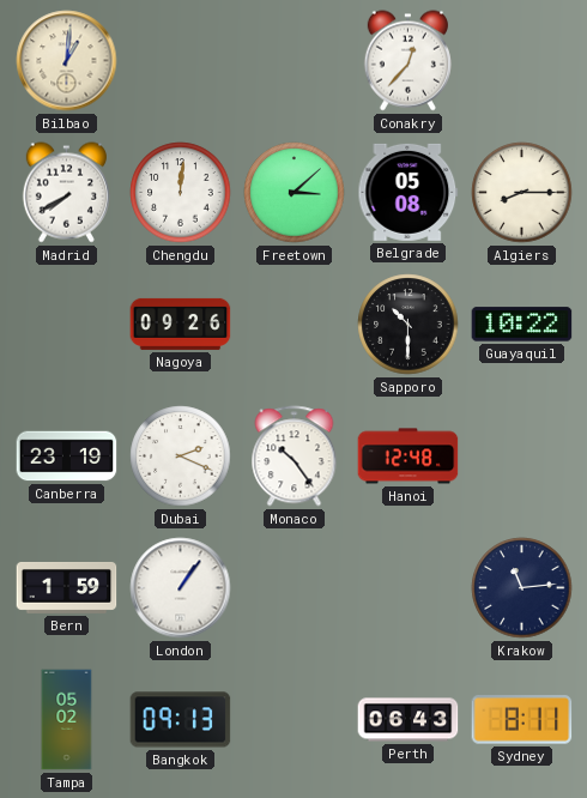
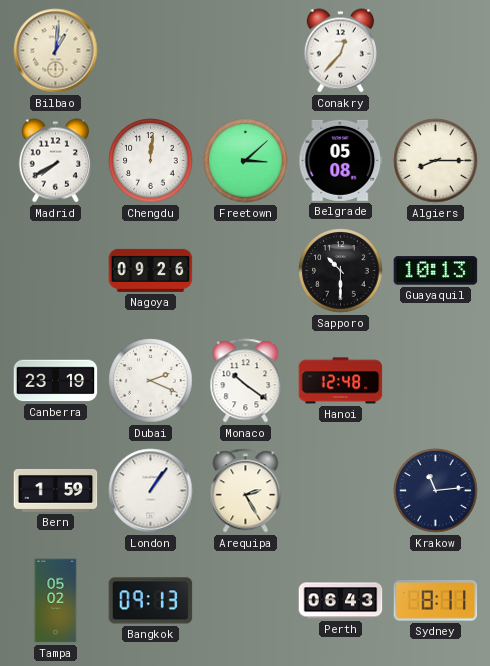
Guayaquil: 10:22 -> 10:13
Monaco: 10:24 -> 10:21
Arequipa: none -> 2:25
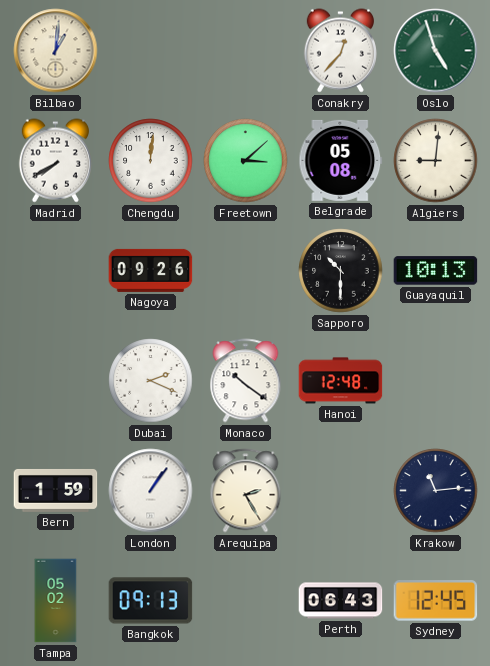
Oslo: none -> 4:57
Algiers: 8:15 -> 9:01
Canberra: 23:19 -> none
Sydney: 8:11 -> 12:45
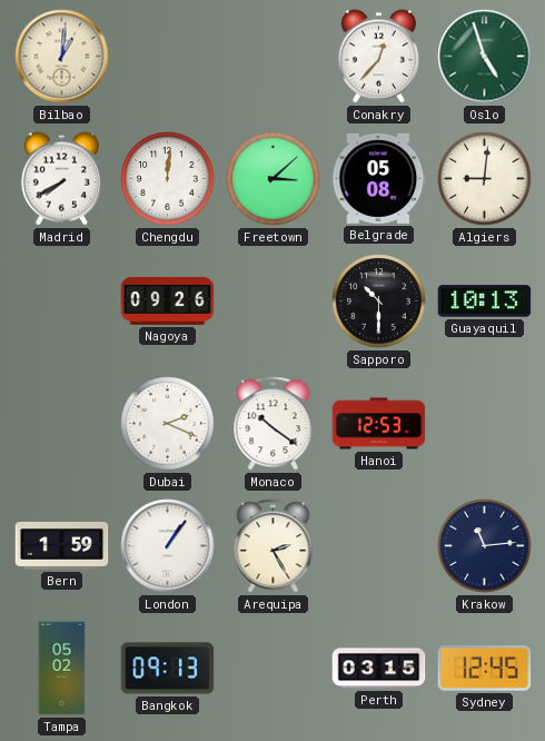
Hanoi: 12:48 -> 12:53
Perth: 06:43 -> 03:15
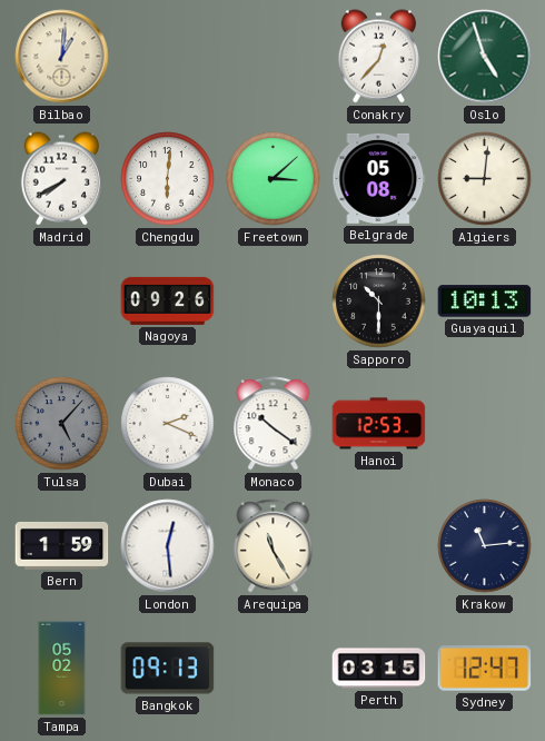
Chengdu: 12:01 -> 6:01
Tulsa: none -> 5:07
London: 1:06 -> 12:29
Arequipa: 2:25 -> 11:25
Sydney: 12:45 -> 12:47
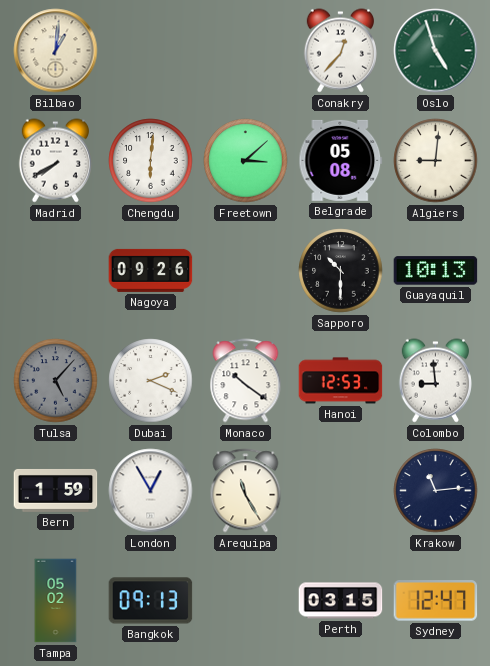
Colombo: none -> 8:59
London: 12:29 -> 12:55
